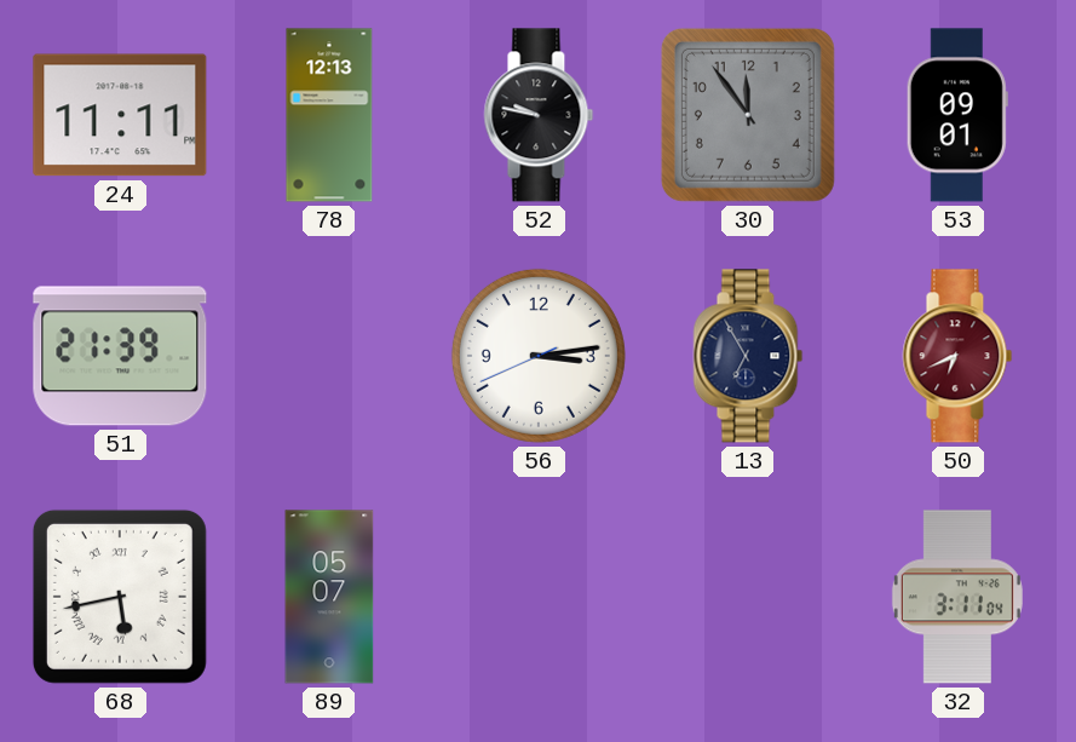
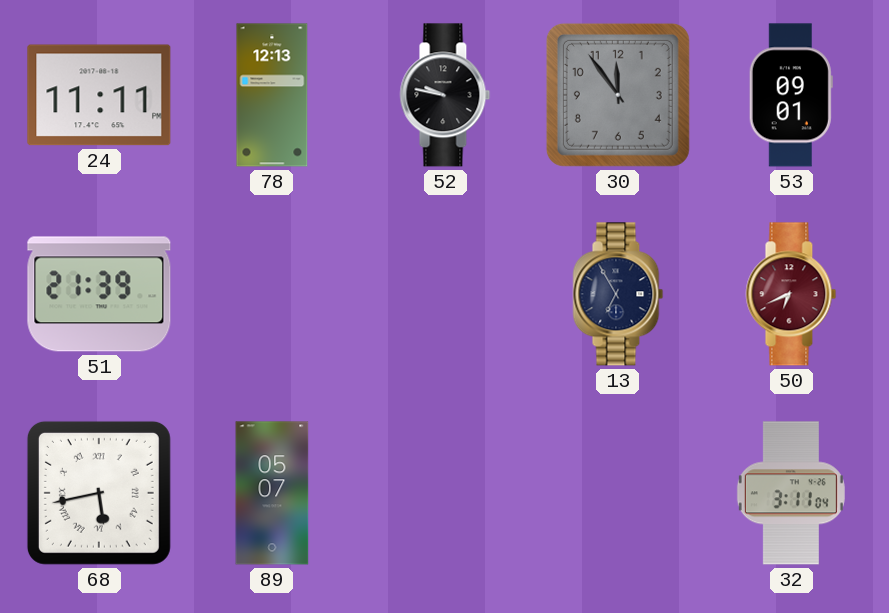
56: 3:13 -> none
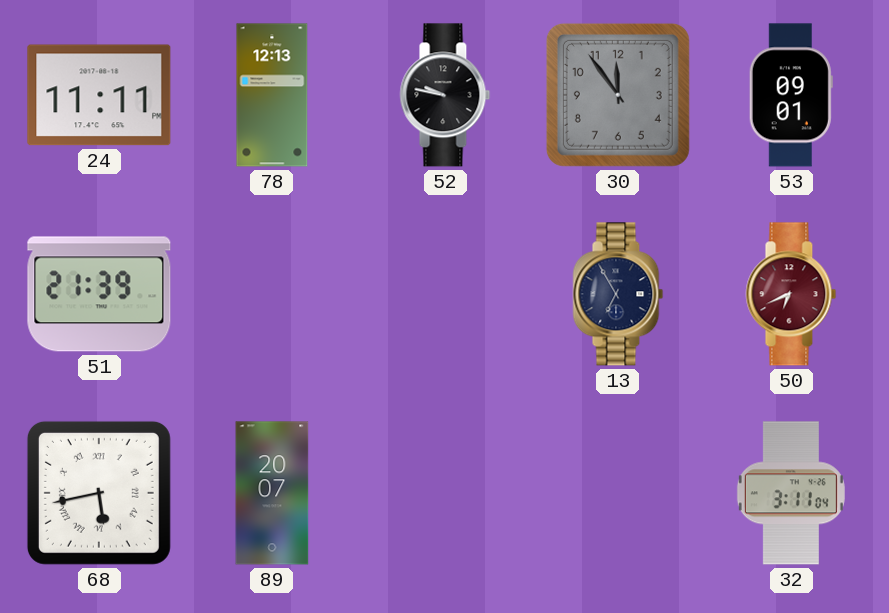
89: 05:07 -> 20:07
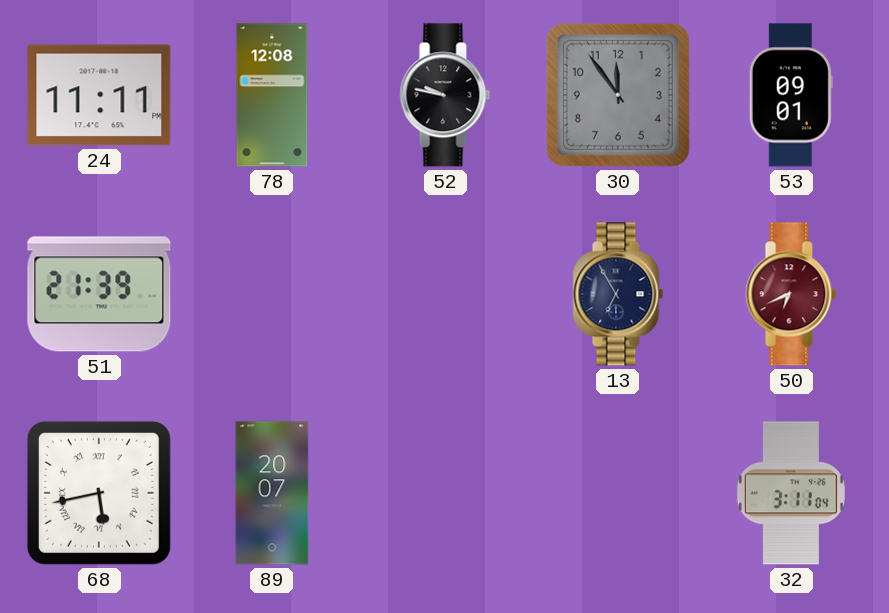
78: 12:13 -> 12:08
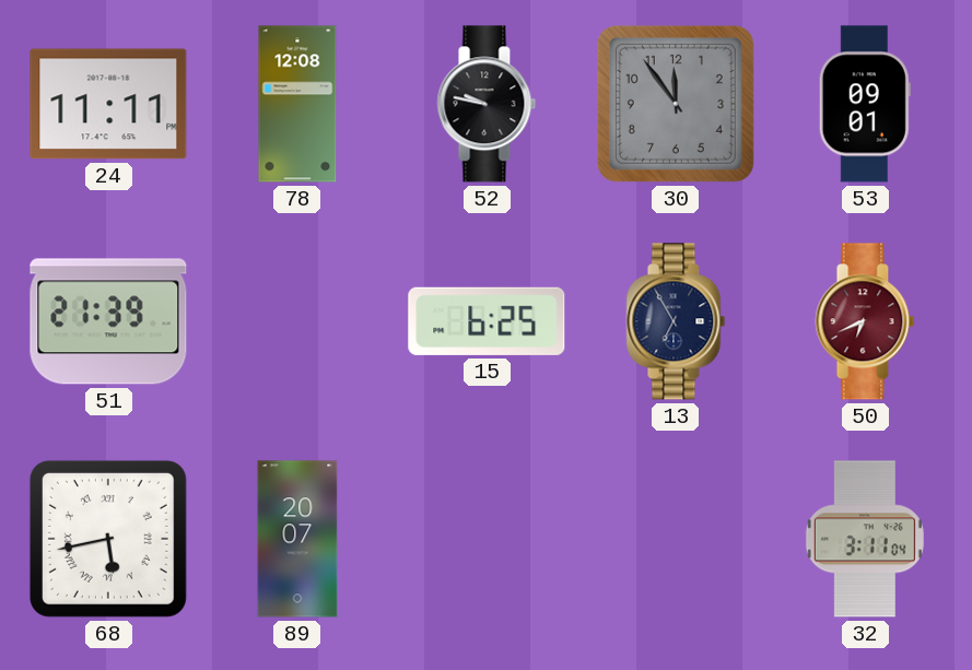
15: none -> 6:25
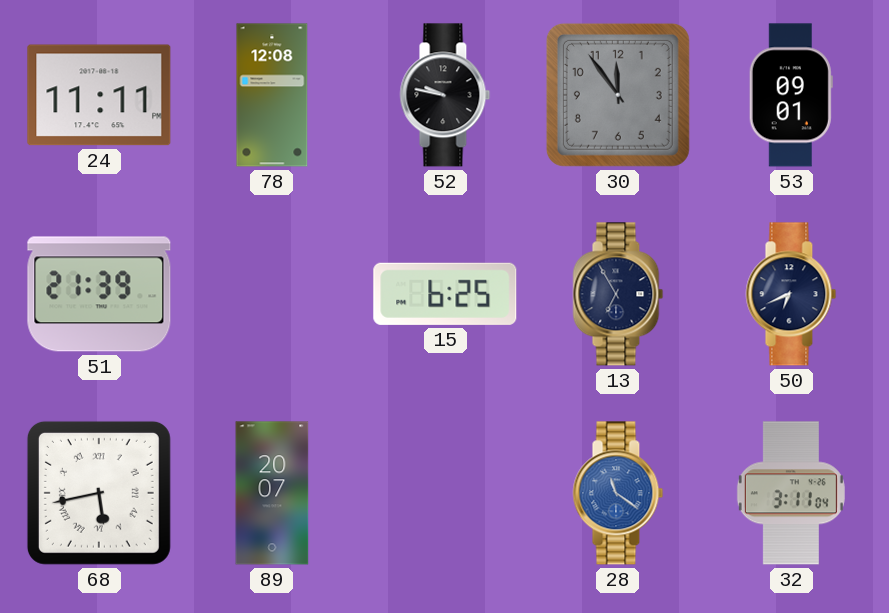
50 dial: burgundy -> navy
28: none -> 11:21
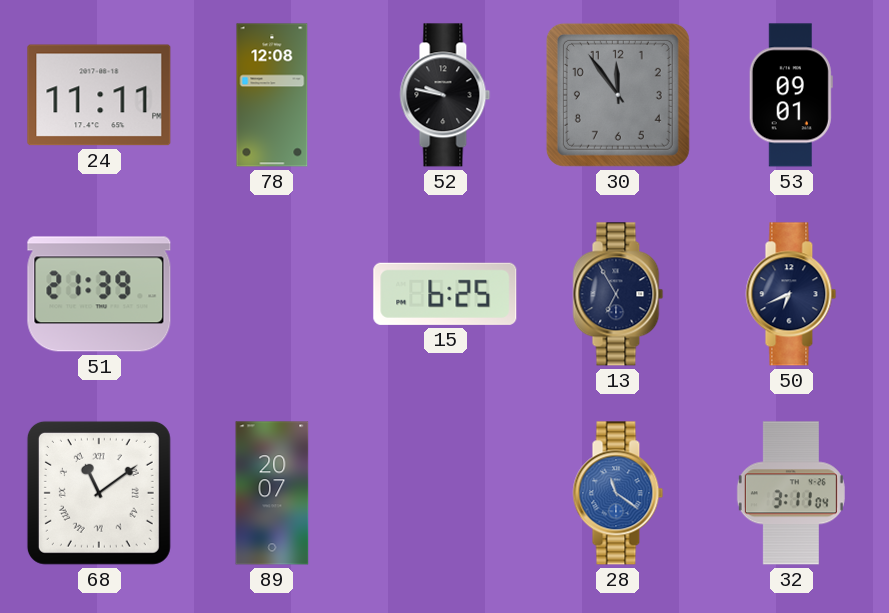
68: 5:43 -> 11:09
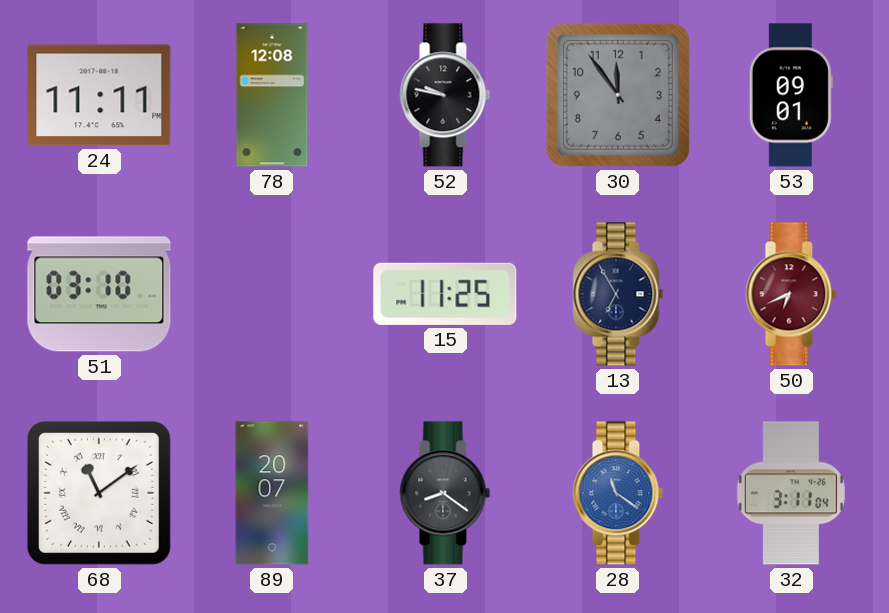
51: 21:39 -> 03:10
15: 6:25 -> 11:25
50 dial: navy -> burgundy
37: none -> 8:21
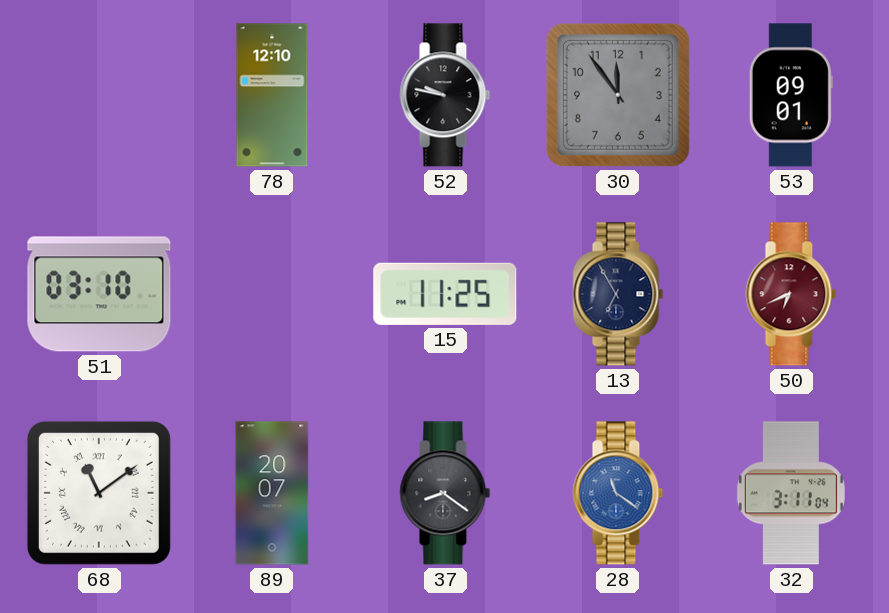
24: 11:11 -> none
78: 12:08 -> 12:10
